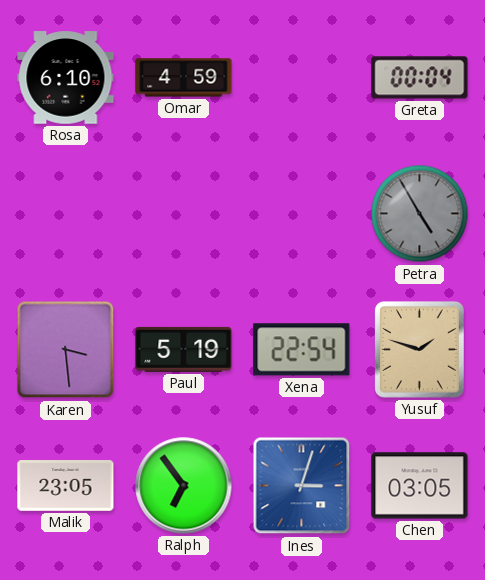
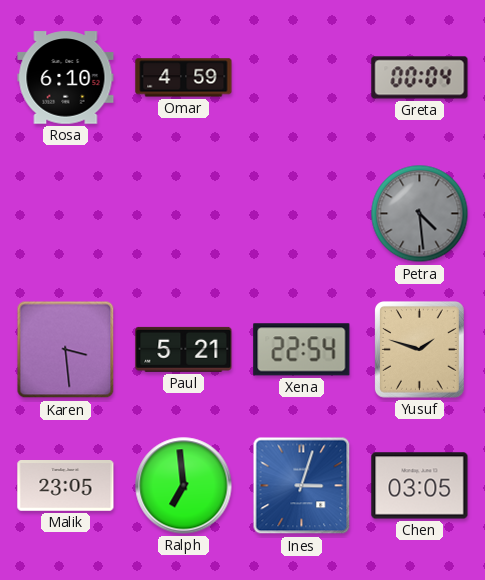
Petra: 4:55 -> 4:29
Paul: 5:19 -> 5:21
Ralph: 6:54 -> 6:59
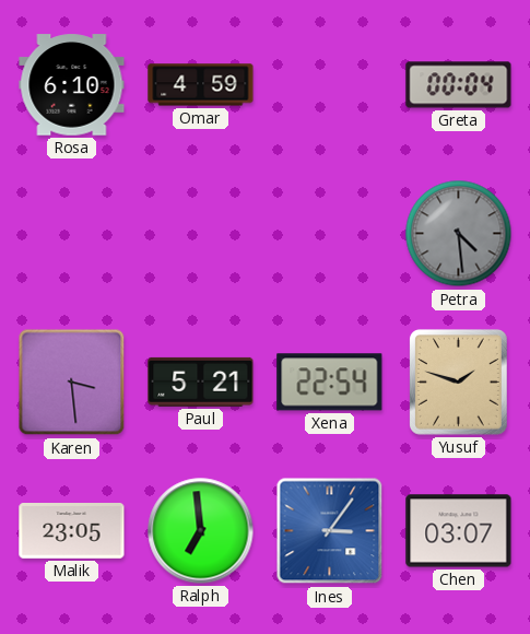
Ines: 3:03 -> 3:06
Chen: 03:05 -> 03:07
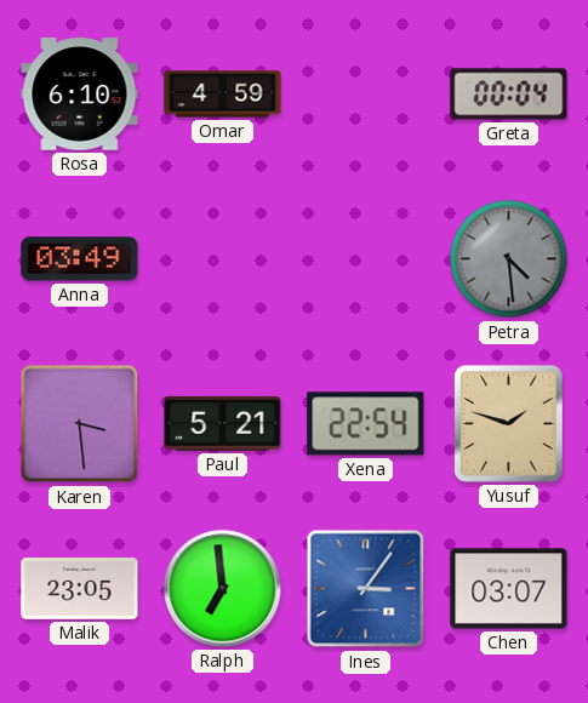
Anna: none -> 03:49
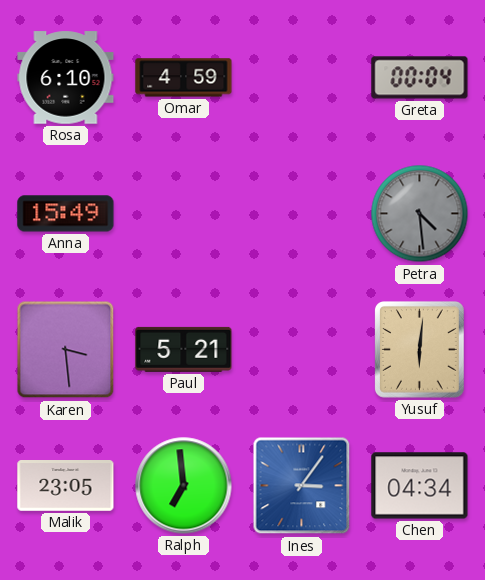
Anna: 03:49 -> 15:49
Xena: 22:54 -> none
Yusuf: 1:48 -> 6:01
Chen: 03:07 -> 04:34
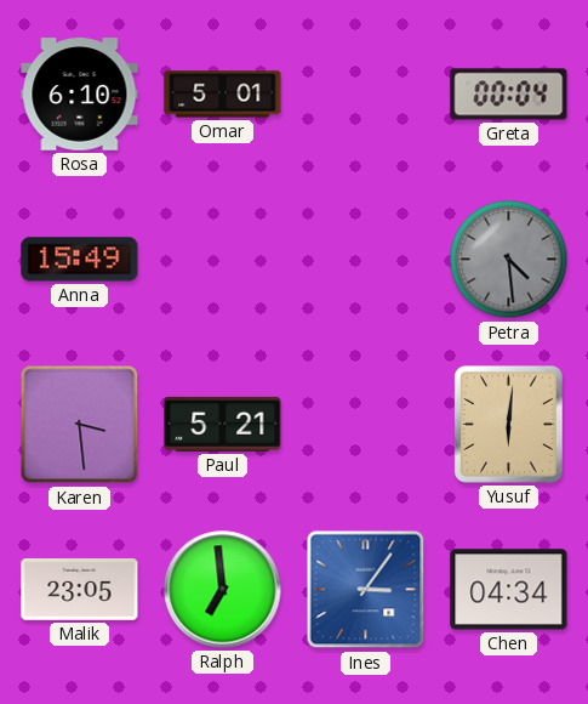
Omar: 4:59 -> 5:01
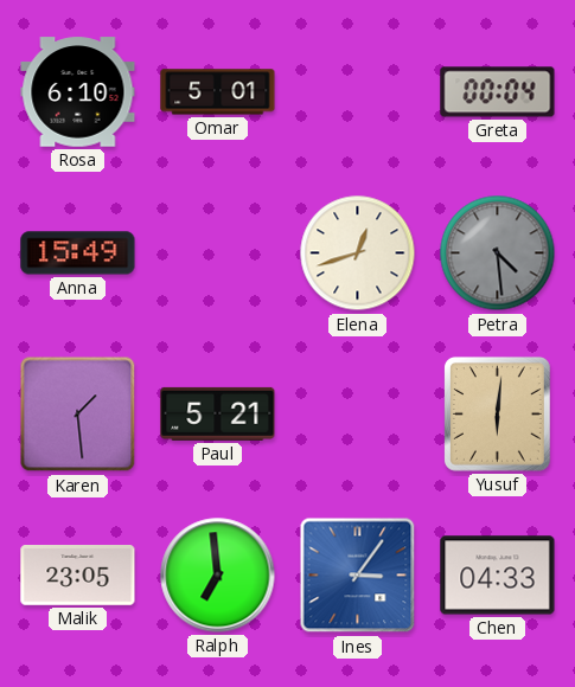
Elena: none -> 12:42
Karen: 3:29 -> 1:29
Chen: 04:34 -> 04:33
